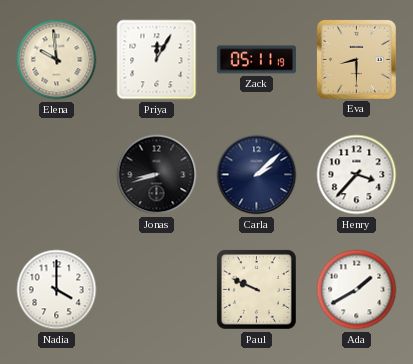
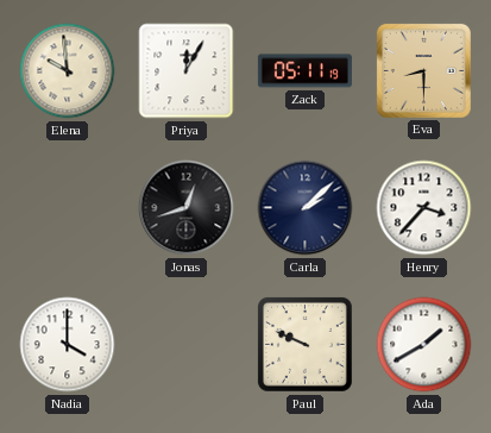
Jonas: 8:42 -> 12:42
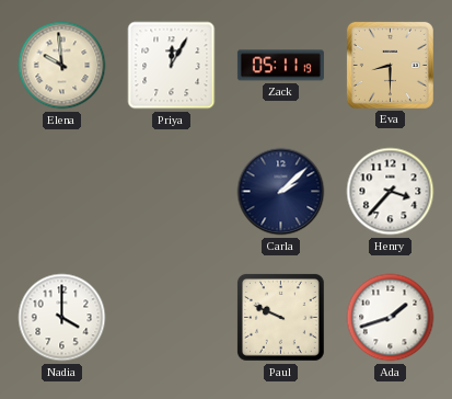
Jonas: 12:42 -> none
Ada: 1:40 -> 1:42
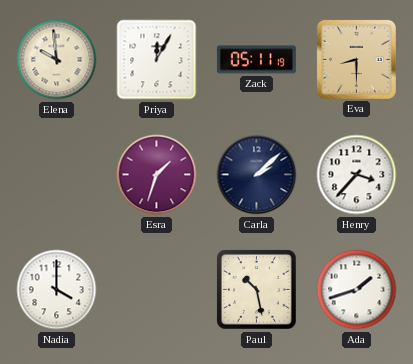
Esra: none -> 1:33
Paul: 9:49 -> 10:28
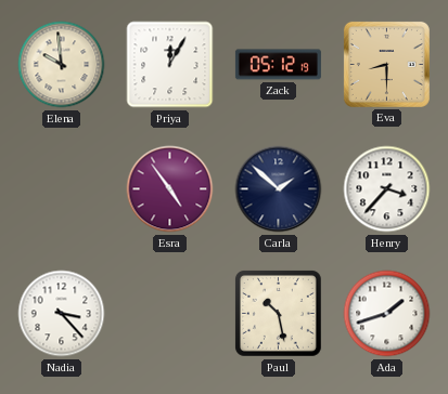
Zack: 05:11 -> 05:12
Esra: 1:33 -> 4:54
Carla: 2:08 -> 1:52
Nadia: 4:00 -> 3:23
